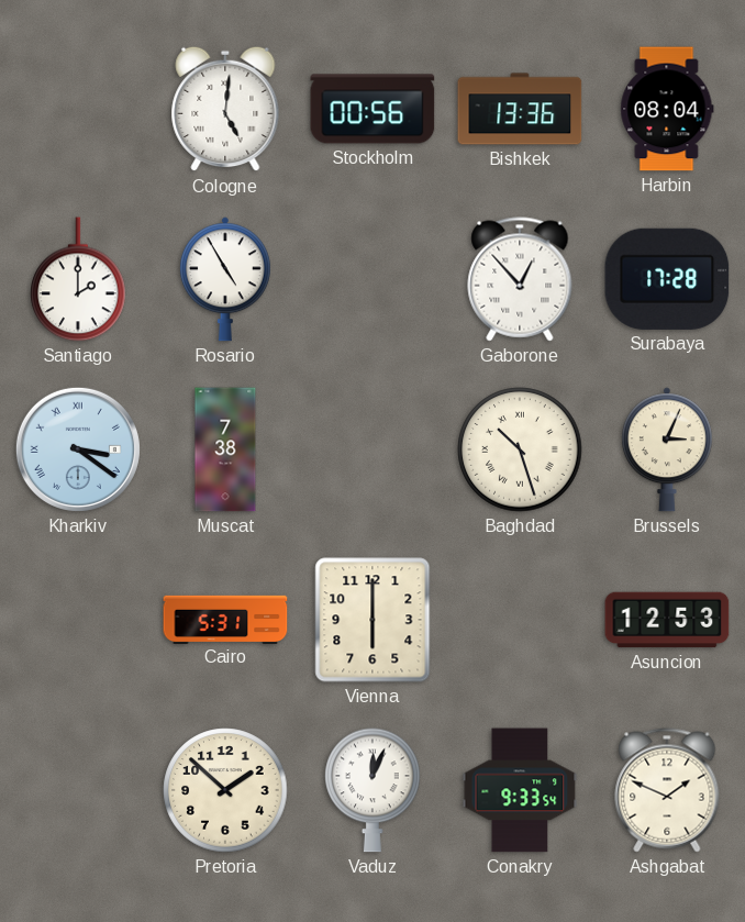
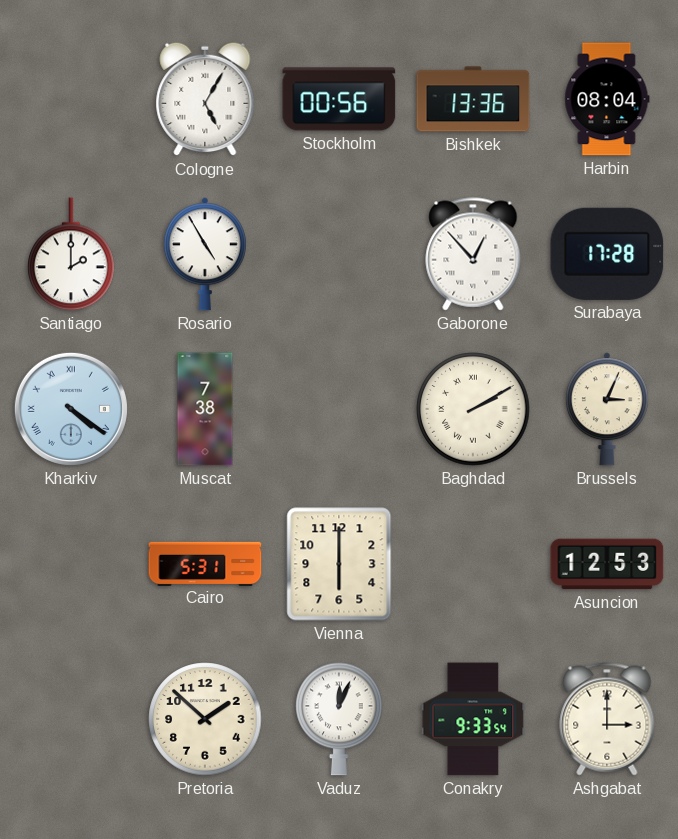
Cologne: 5:01 -> 5:05
Kharkiv: 3:21 -> 4:21
Baghdad: 10:27 -> 2:10
Ashgabat: 1:49 -> 3:00
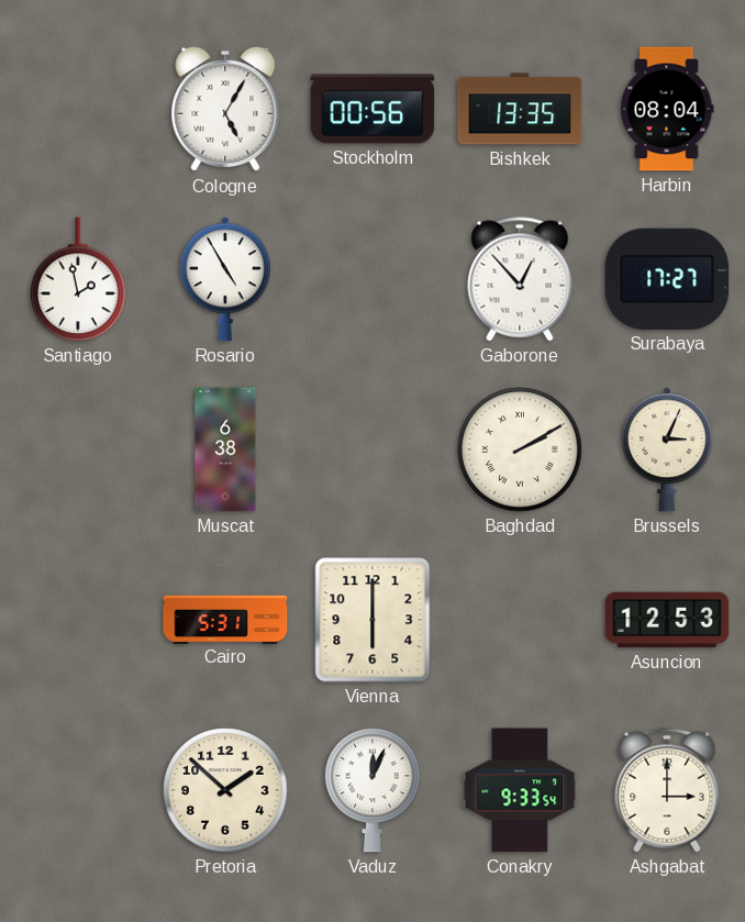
Bishkek: 13:36 -> 13:35
Santiago: 2:00 -> 1:58
Surabaya: 17:28 -> 17:27
Kharkiv: 4:21 -> none
Muscat: 7:38 -> 6:38
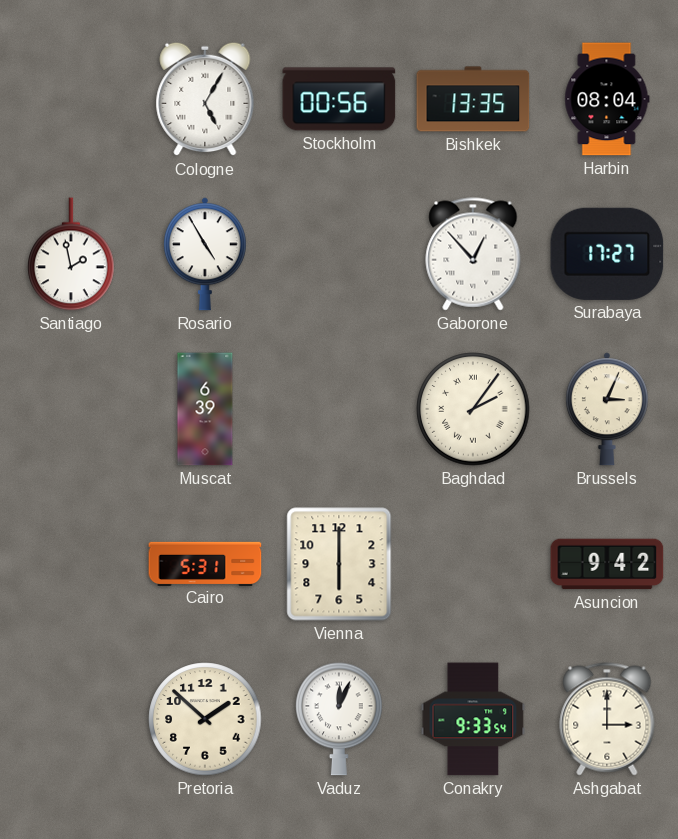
Muscat: 6:38 -> 6:39
Baghdad: 2:10 -> 2:06
Asuncion: 12:53 -> 9:42
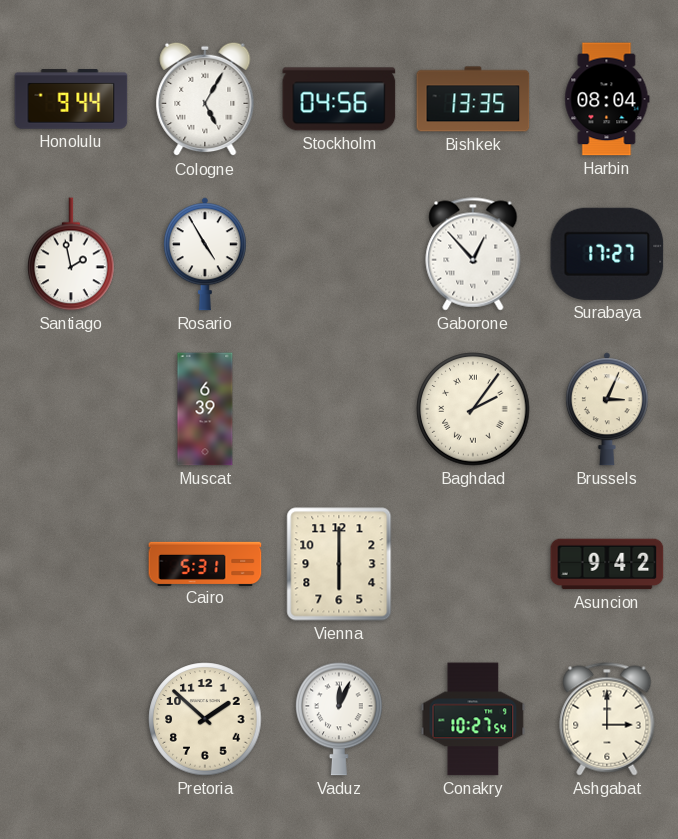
Honolulu: none -> 9:44
Stockholm: 00:56 -> 04:56
Conakry: 9:33 -> 10:27
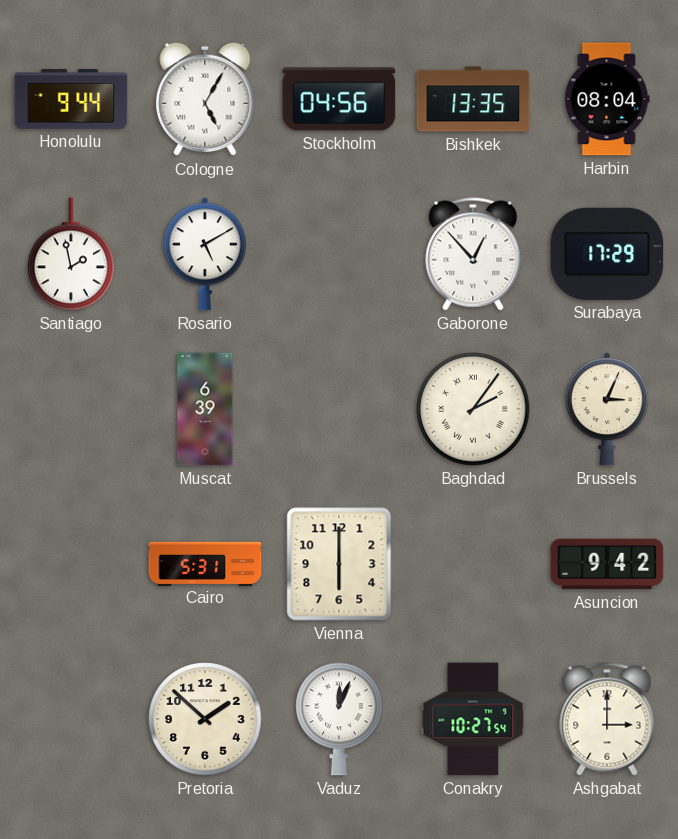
Rosario: 4:55 -> 5:10
Surabaya: 17:27 -> 17:29
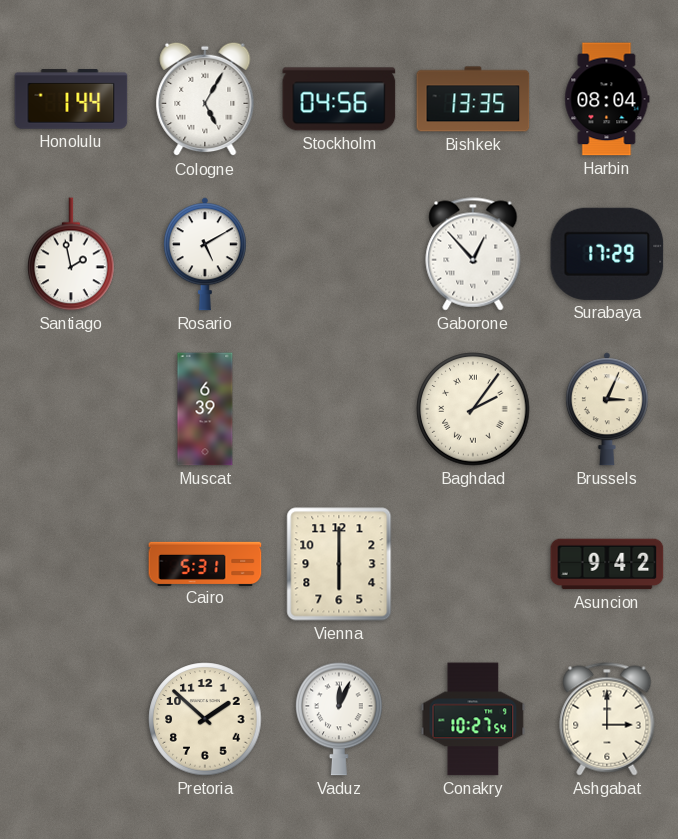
Honolulu: 9:44 -> 1:44
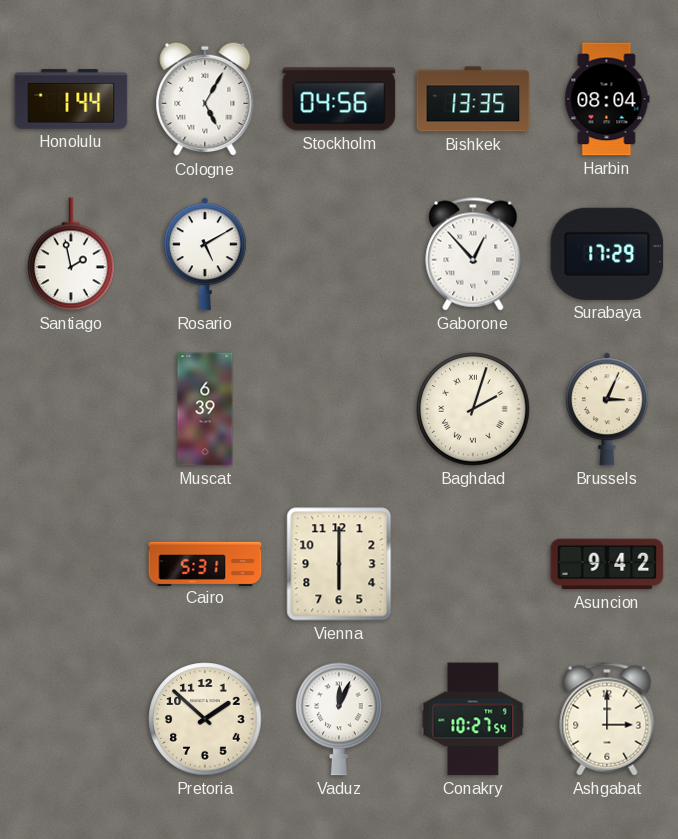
Baghdad: 2:06 -> 2:03
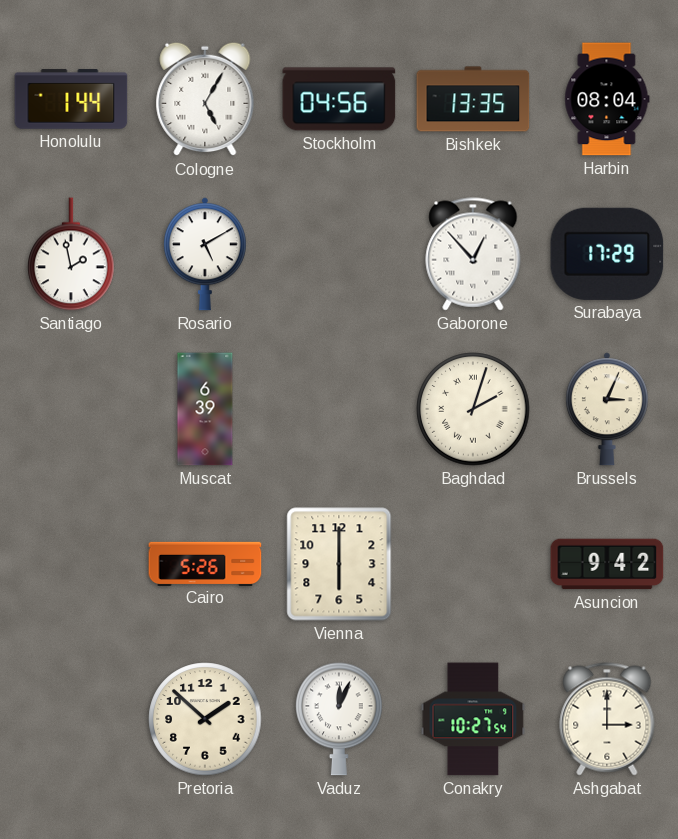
Cairo: 5:31 -> 5:26
